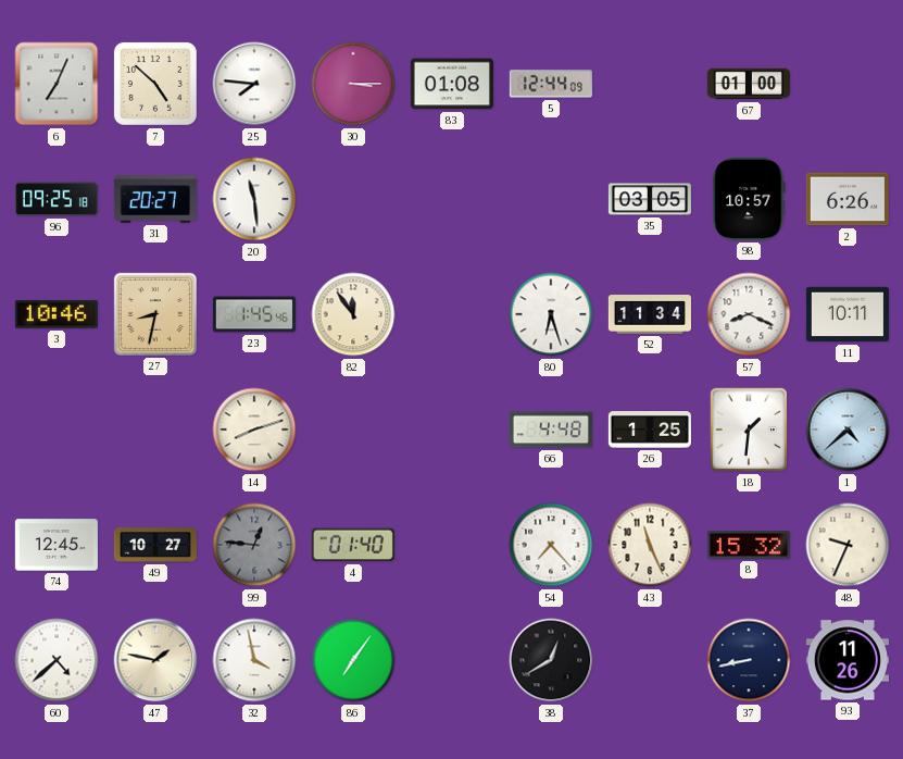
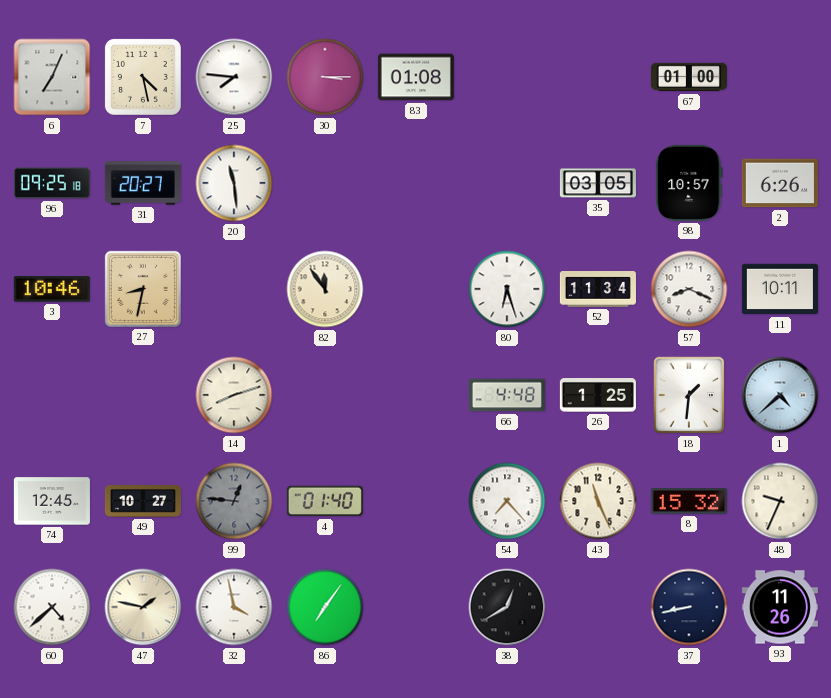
7: 4:52 -> 4:28
5: 12:44 -> none
23: 1:45 -> none
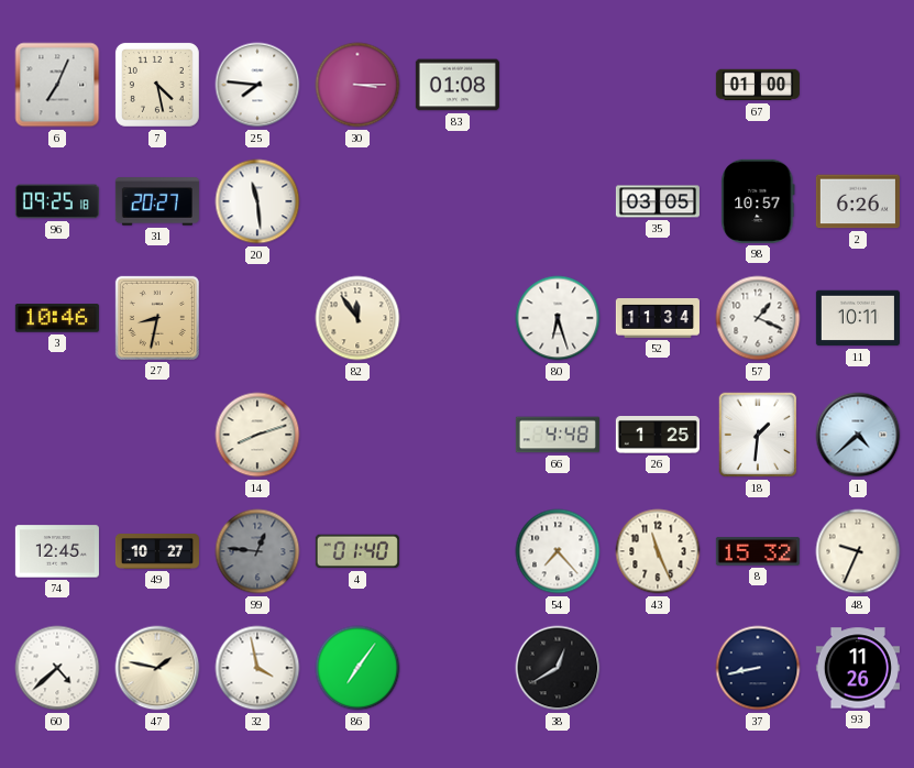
57: 8:19 -> 1:19
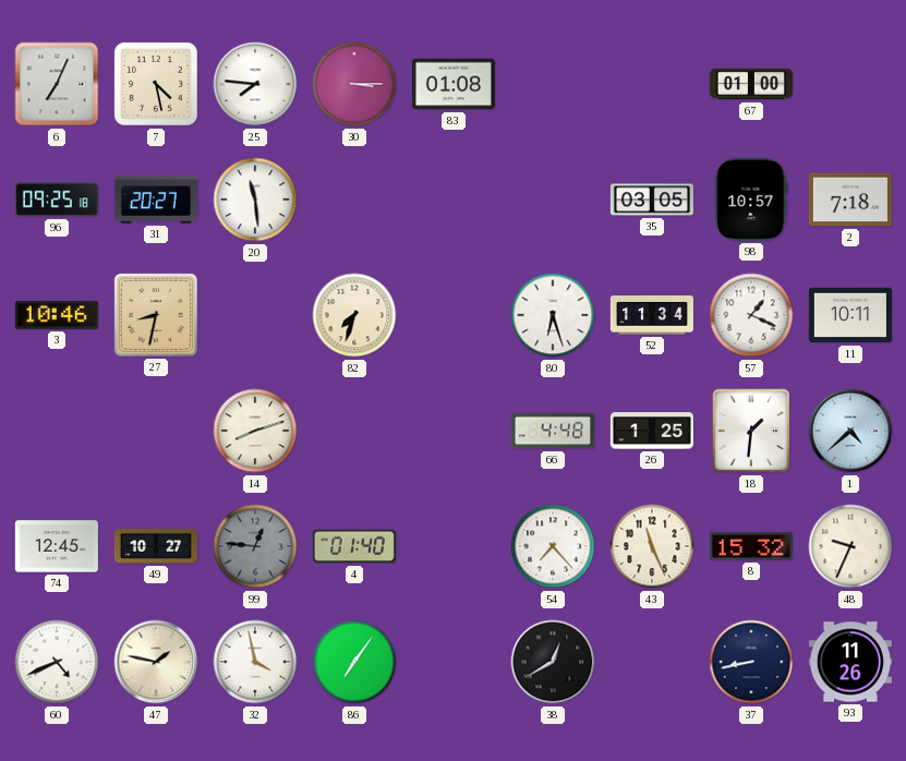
2: 6:26 -> 7:18
82: 11:54 -> 7:33
60: 4:38 -> 4:41
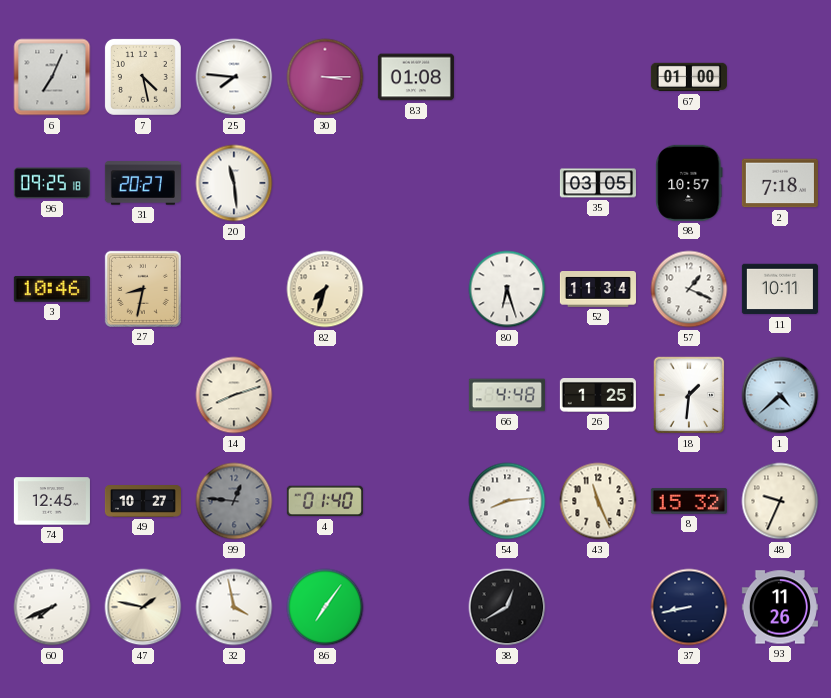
54: 7:23 -> 8:14
60: 4:41 -> 7:41
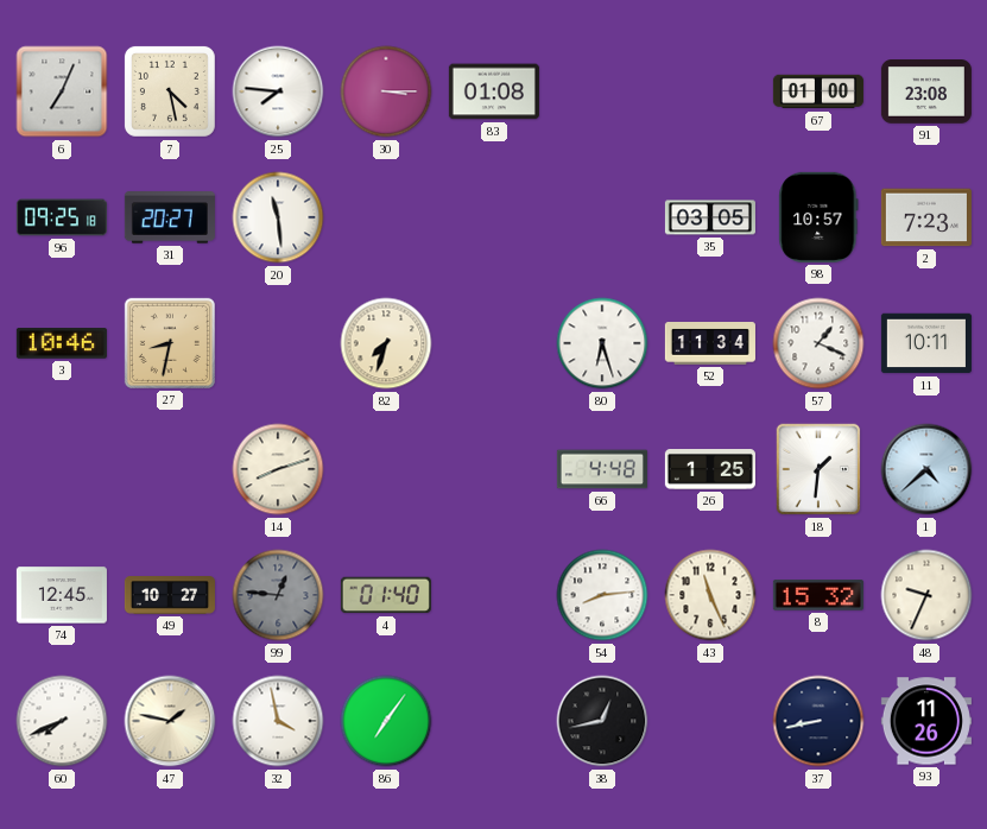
91: none -> 23:08
2: 7:18 -> 7:23
38: 12:40 -> 12:43
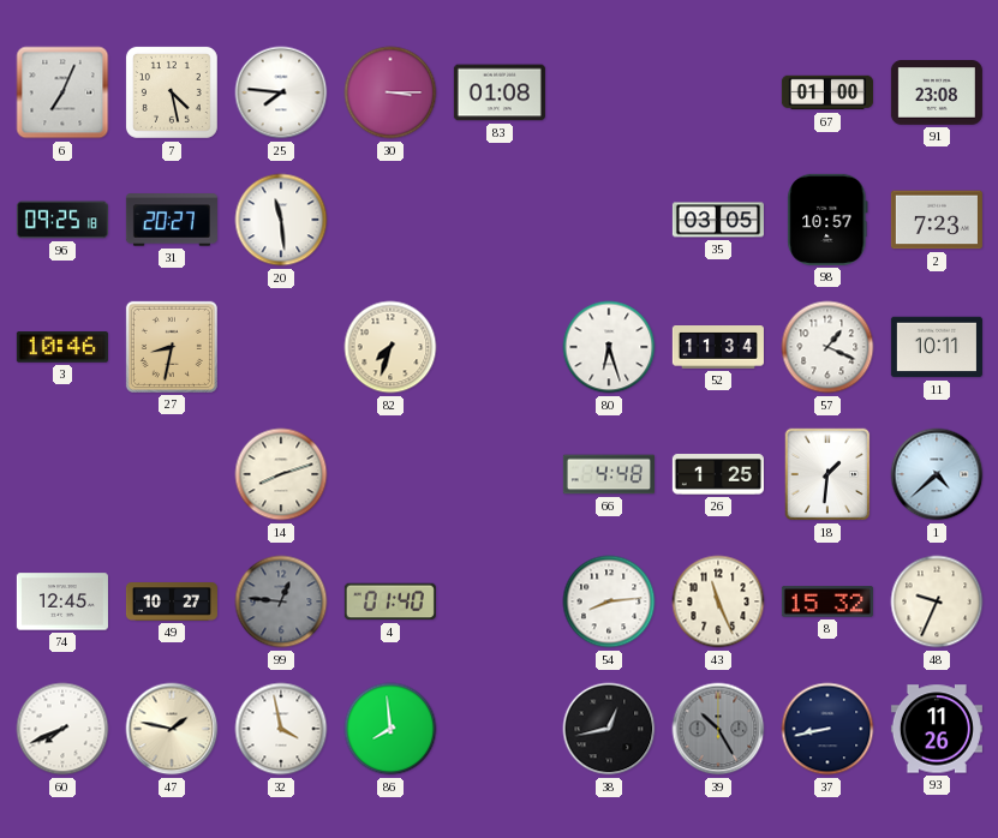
86: 7:06 -> 7:59
39: none -> 10:25
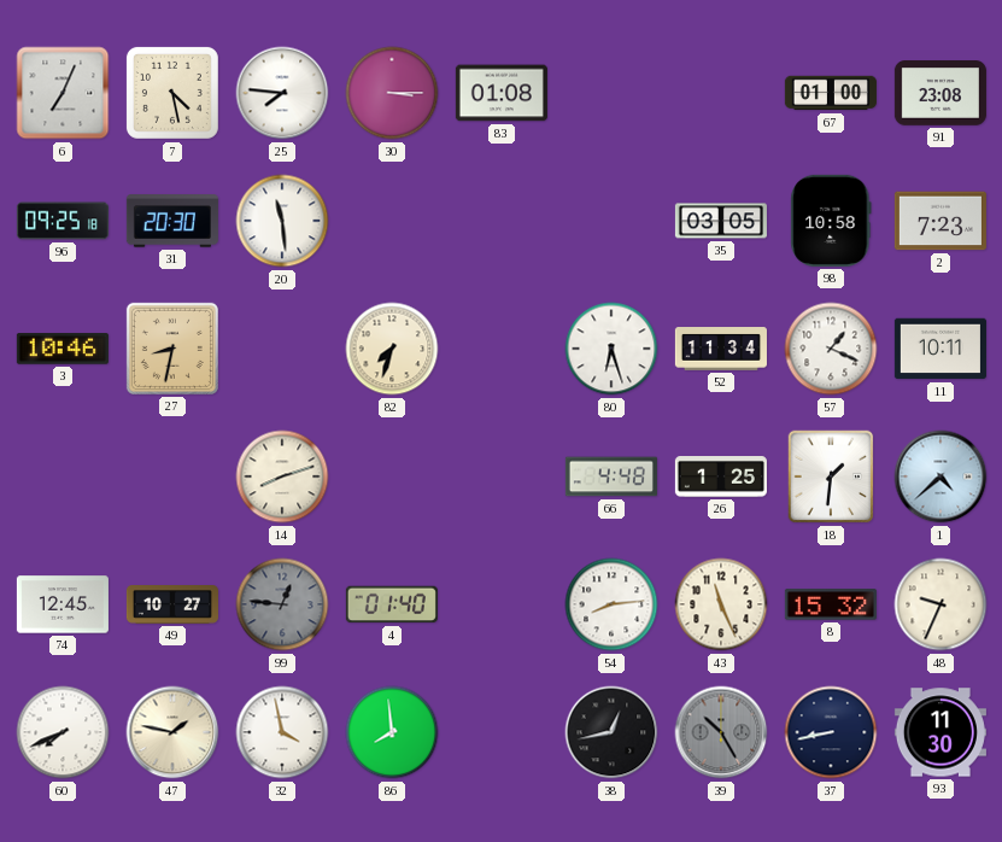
31: 20:27 -> 20:30
98: 10:57 -> 10:58
93: 11:26 -> 11:30
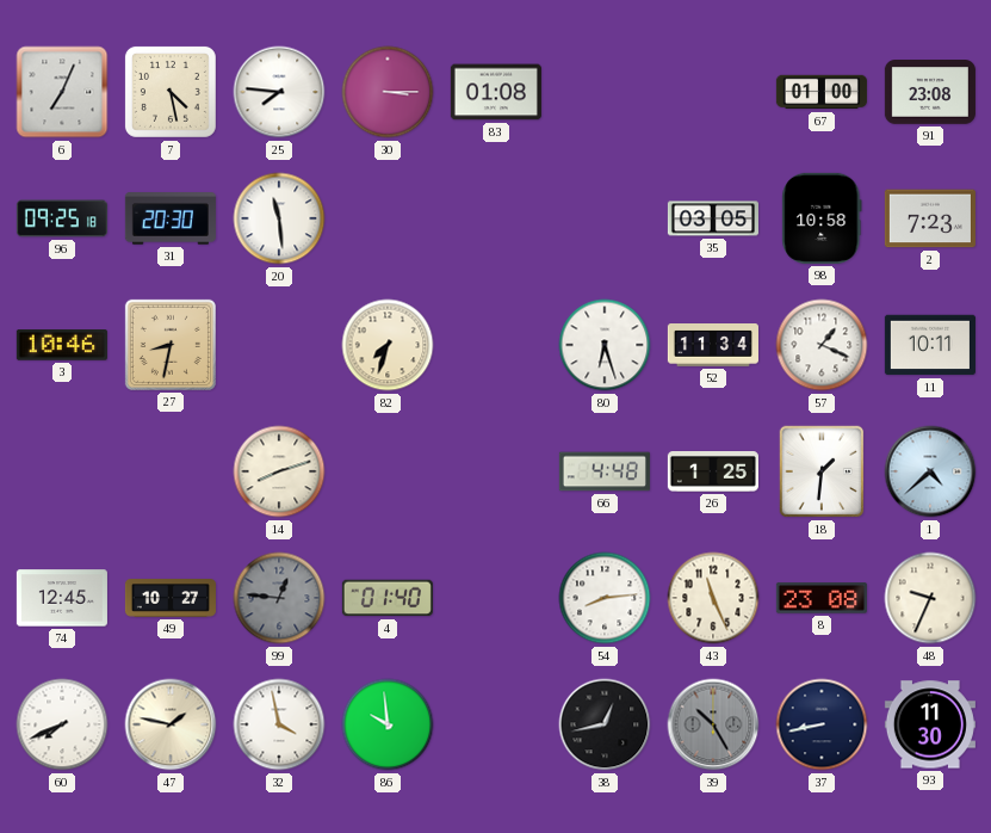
8: 15:32 -> 23:08
86: 7:59 -> 9:59
